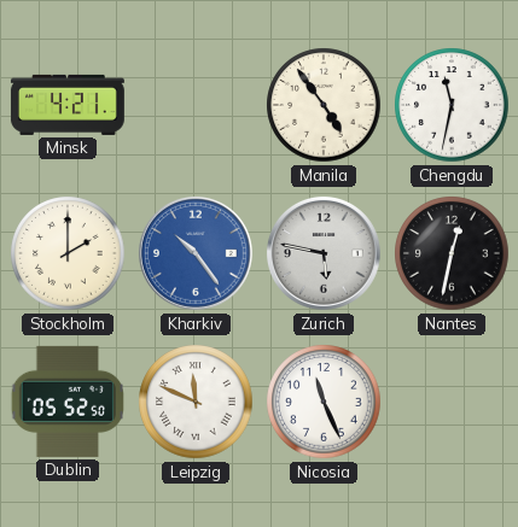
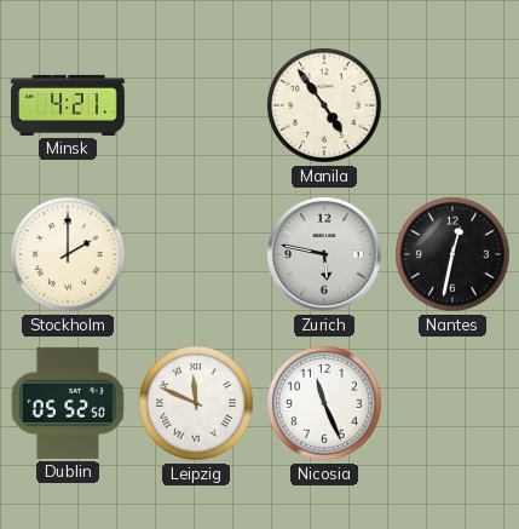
Chengdu: 11:32 -> none
Kharkiv: 10:24 -> none
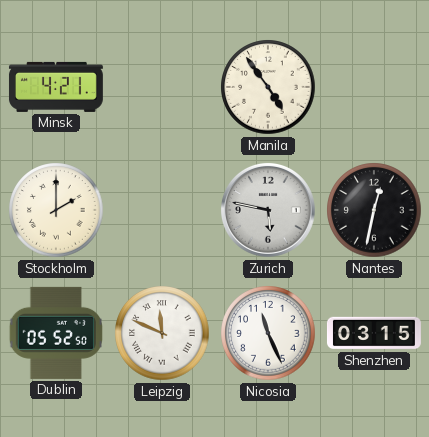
Shenzhen: none -> 03:15
